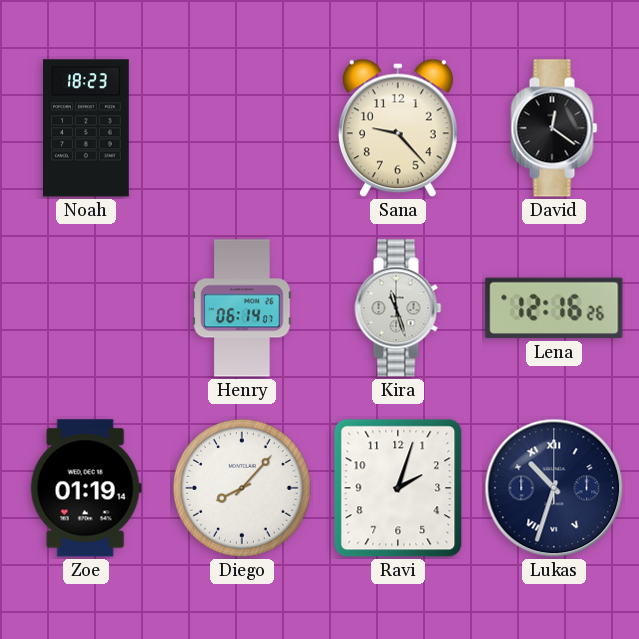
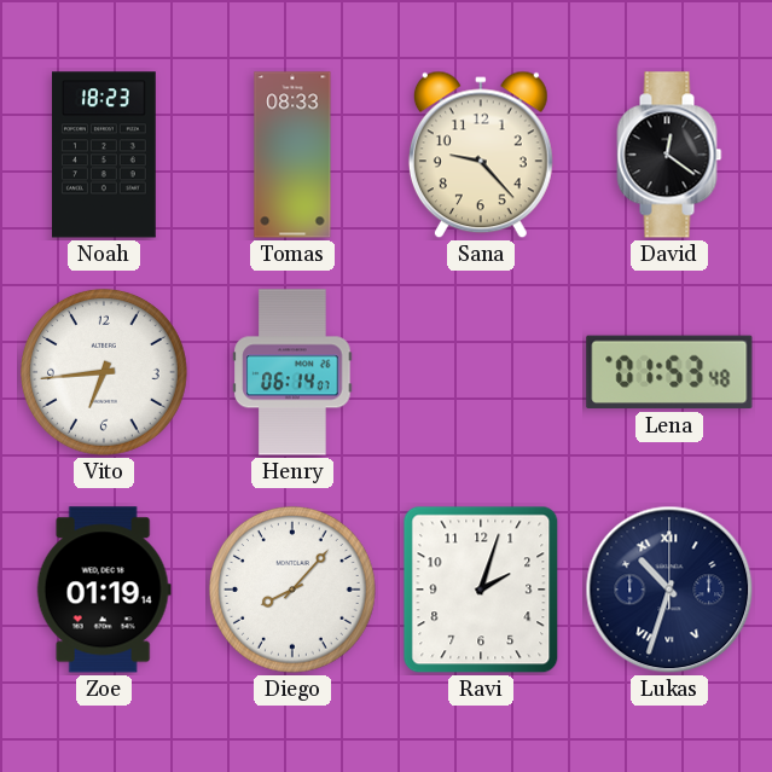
Tomas: none -> 08:33
Vito: none -> 6:44
Kira: 11:27 -> none
Lena: 12:16 -> 01:53
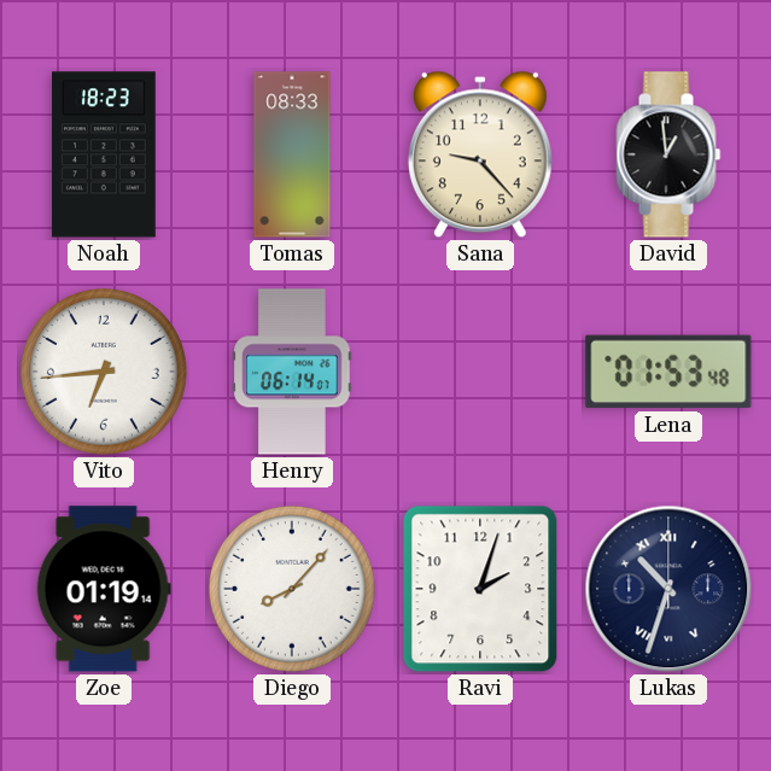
David: 12:21 -> 12:59
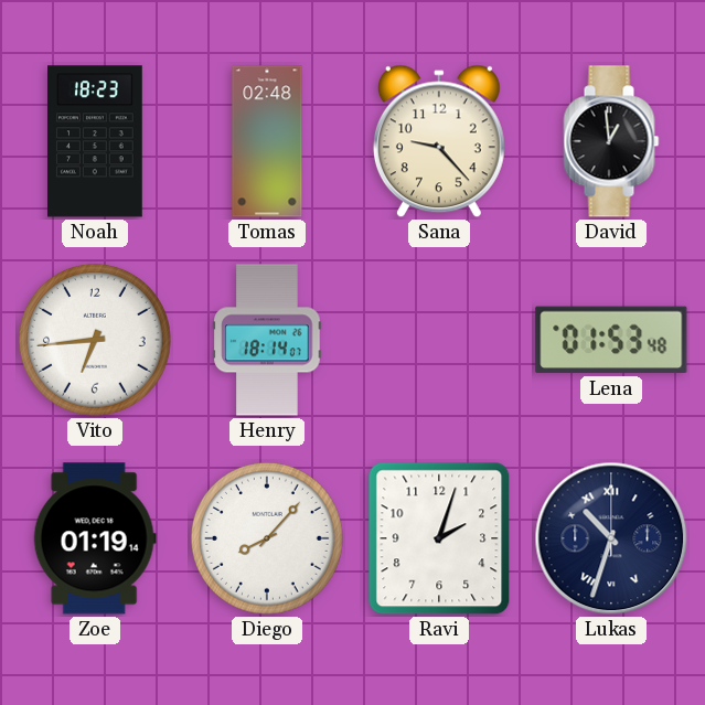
Tomas: 08:33 -> 02:48
Henry: 06:14 -> 18:14
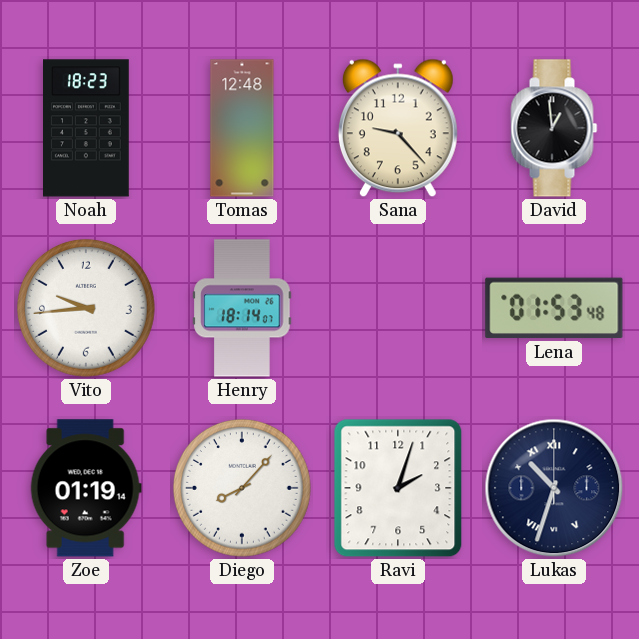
Tomas: 02:48 -> 12:48
Vito: 6:44 -> 9:44
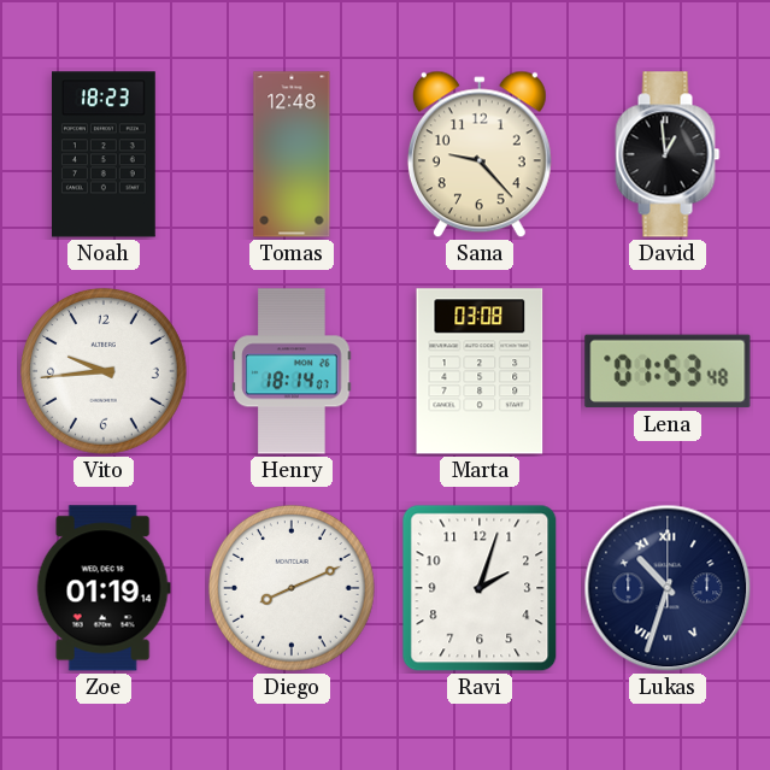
Marta: none -> 03:08
Diego: 8:07 -> 8:11
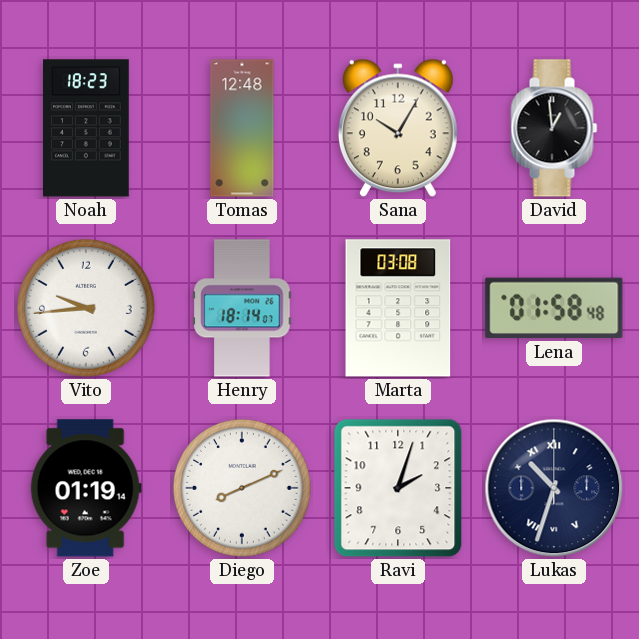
Sana: 9:23 -> 10:05
Lena: 01:53 -> 01:58
